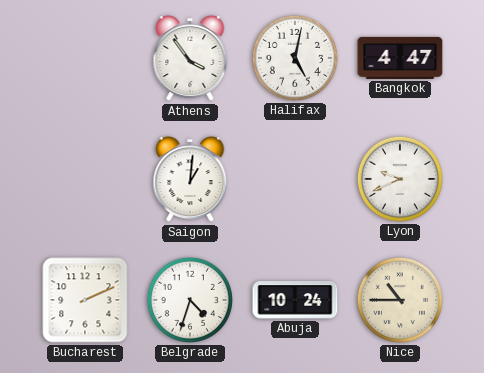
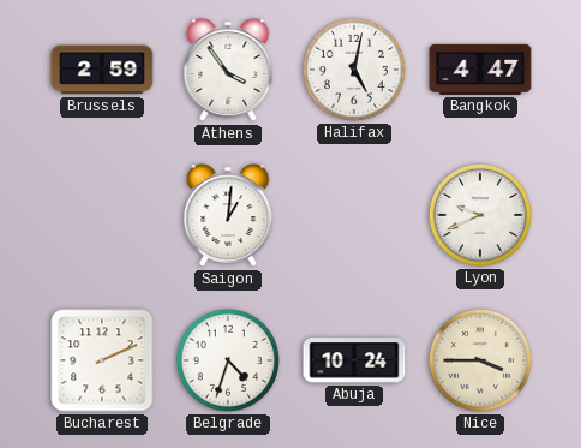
Brussels: none -> 2:59
Nice: 10:45 -> 3:45
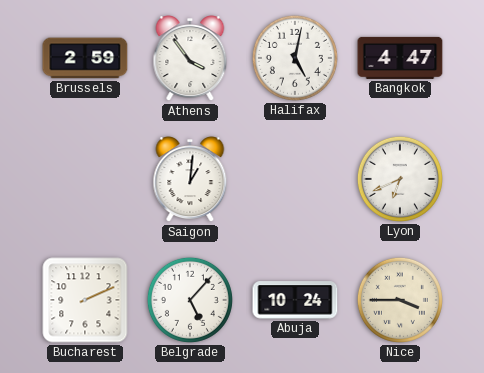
Lyon: 9:41 -> 6:41
Belgrade: 4:33 -> 5:07
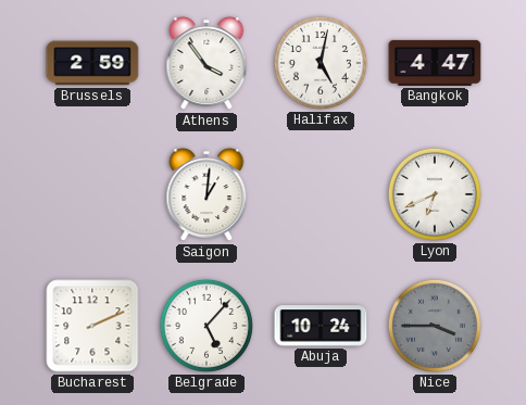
Nice dial: cream -> grey
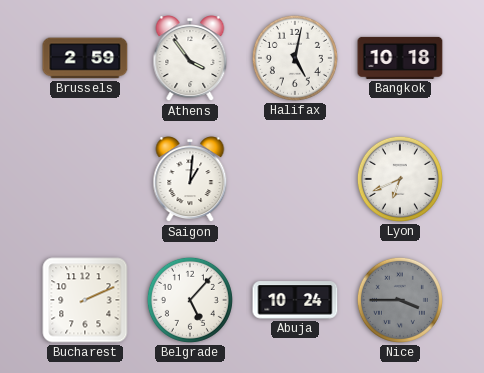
Bangkok: 4:47 -> 10:18
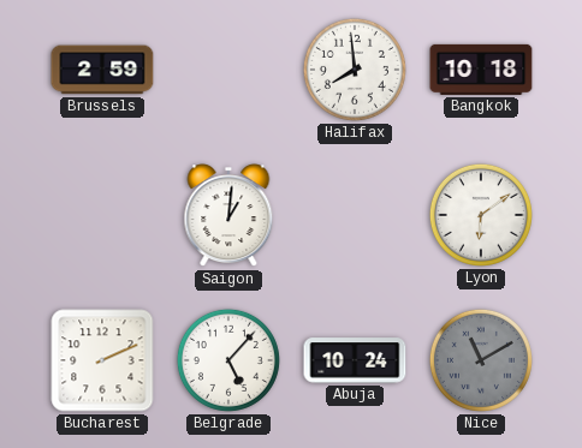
Athens: 3:54 -> none
Halifax: 5:02 -> 7:59
Lyon: 6:41 -> 6:09
Nice: 3:45 -> 11:10
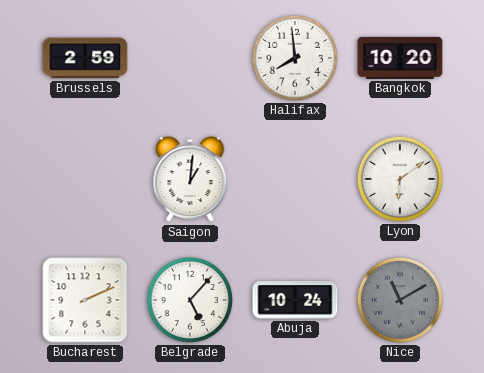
Bangkok: 10:18 -> 10:20
